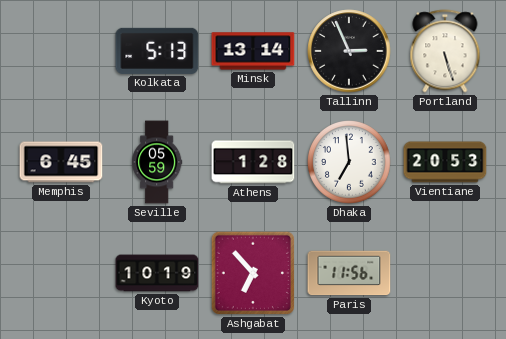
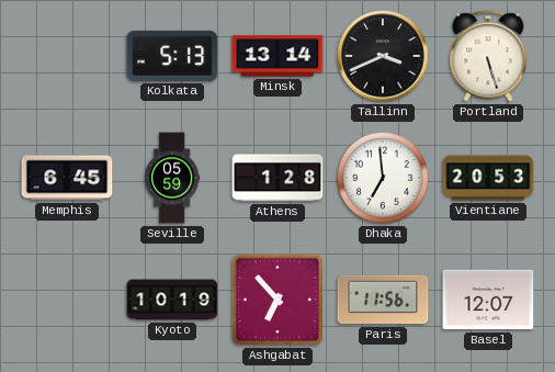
Tallinn: 2:56 -> 3:41
Basel: none -> 12:07
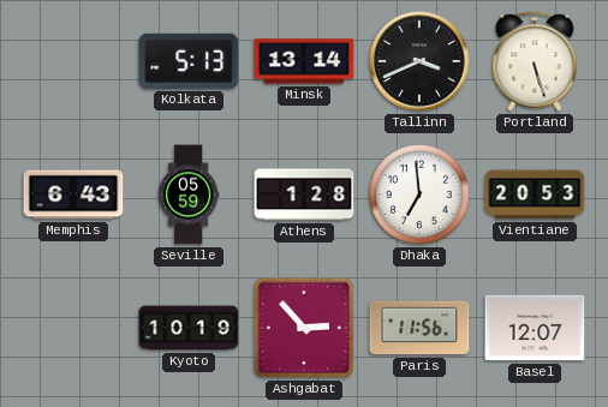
Memphis: 6:45 -> 6:43
Ashgabat: 6:53 -> 2:53
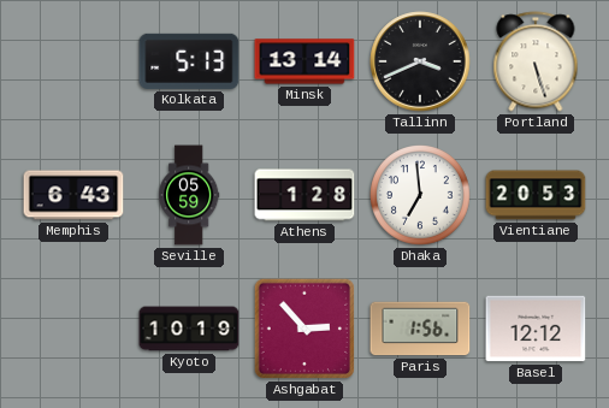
Paris: 11:56 -> 1:56
Basel: 12:07 -> 12:12
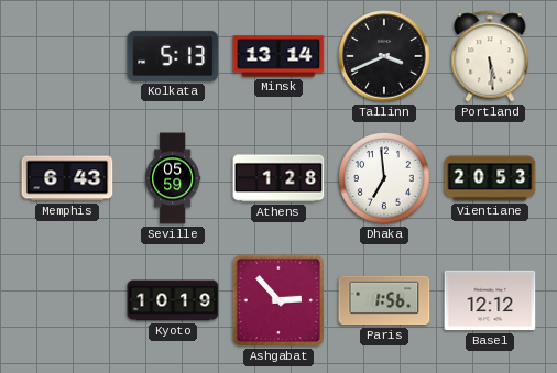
Portland: 5:27 -> 5:29
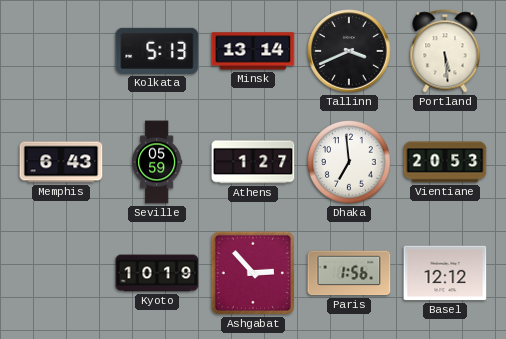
Athens: 1:28 -> 1:27
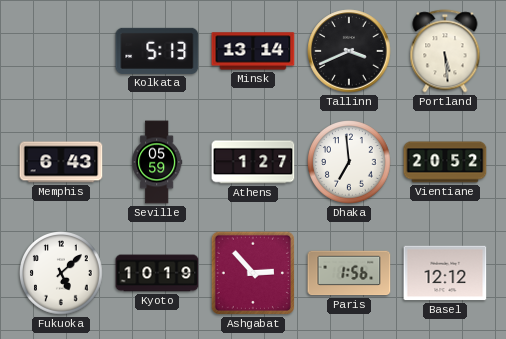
Vientiane: 20:53 -> 20:52
Fukuoka: none -> 5:08
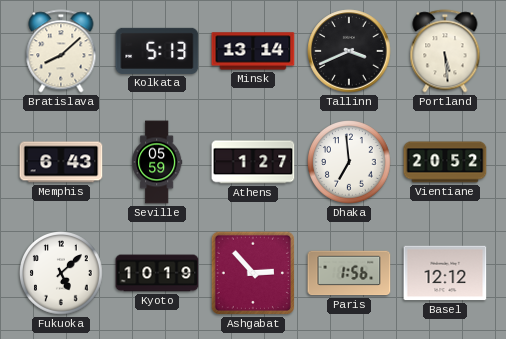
Bratislava: none -> 8:08
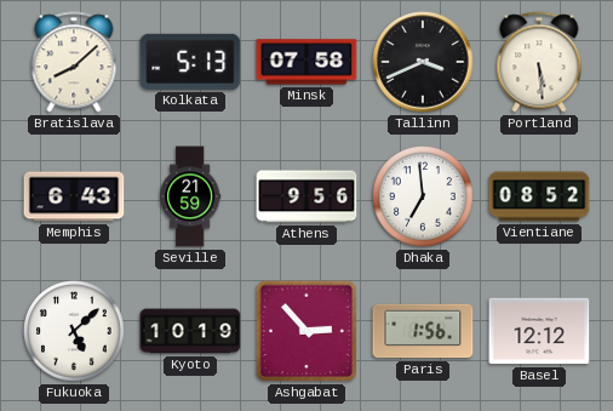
Minsk: 13:14 -> 07:58
Seville: 05:59 -> 21:59
Athens: 1:27 -> 9:56
Vientiane: 20:52 -> 08:52
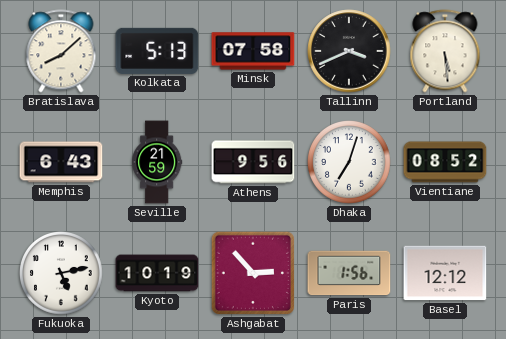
Dhaka: 6:59 -> 7:03
Fukuoka: 5:08 -> 5:13
